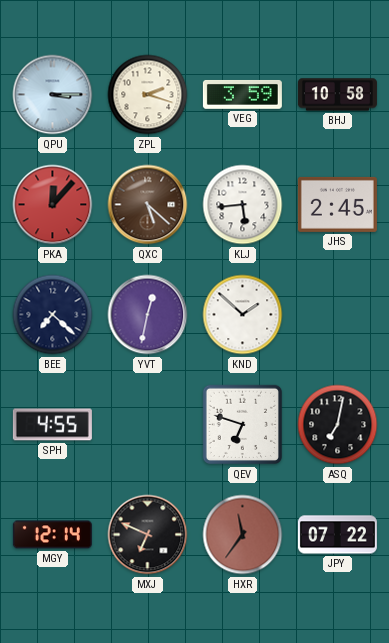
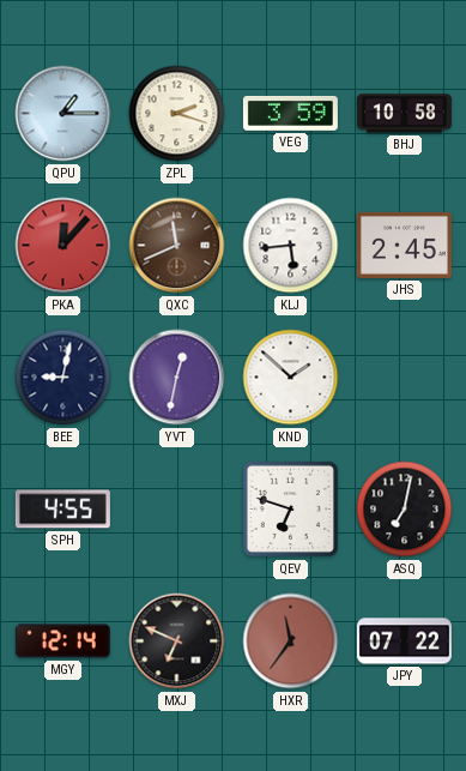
QPU: 3:15 -> 1:15
QXC: 5:22 -> 11:41
BEE: 7:22 -> 9:02
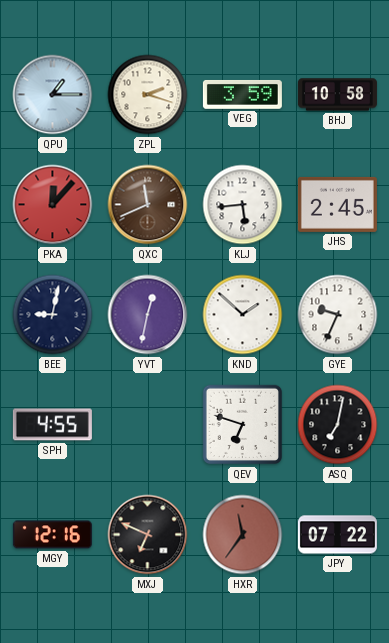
GYE: none -> 9:34
MGY: 12:14 -> 12:16
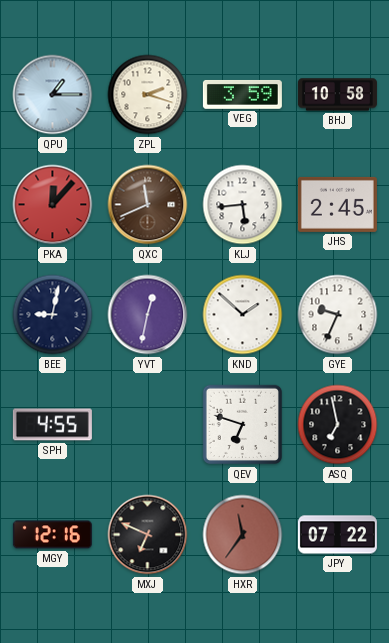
ASQ: 7:02 -> 6:58
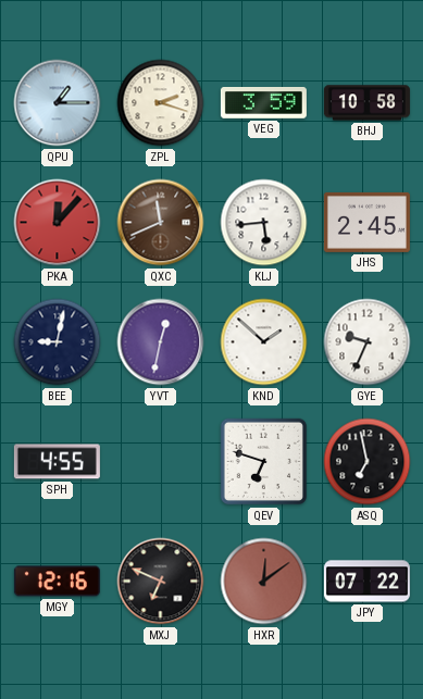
HXR: 11:36 -> 12:09
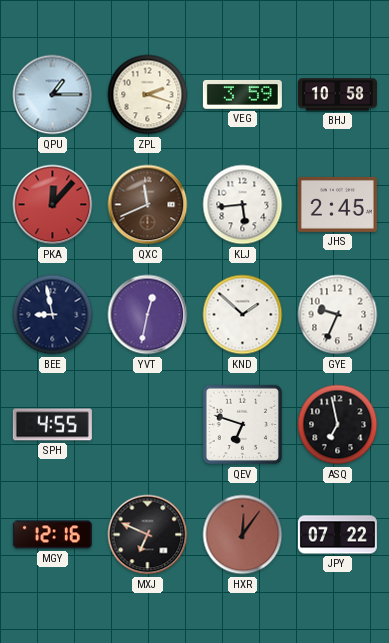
BEE: 9:02 -> 8:58
HXR: 12:09 -> 12:06
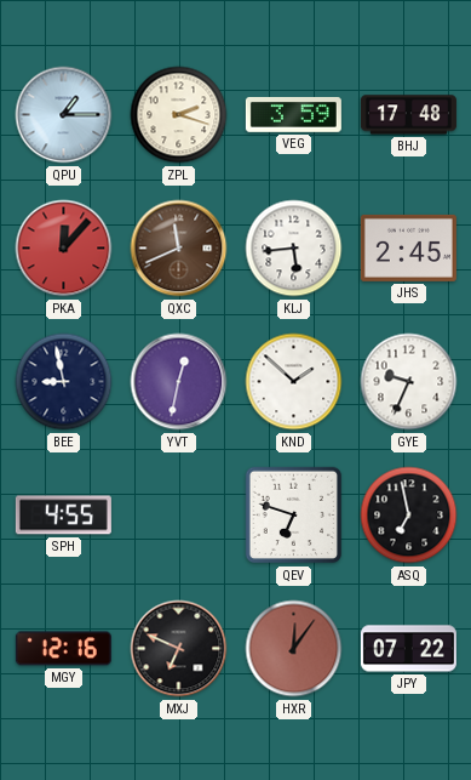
BHJ: 10:58 -> 17:48
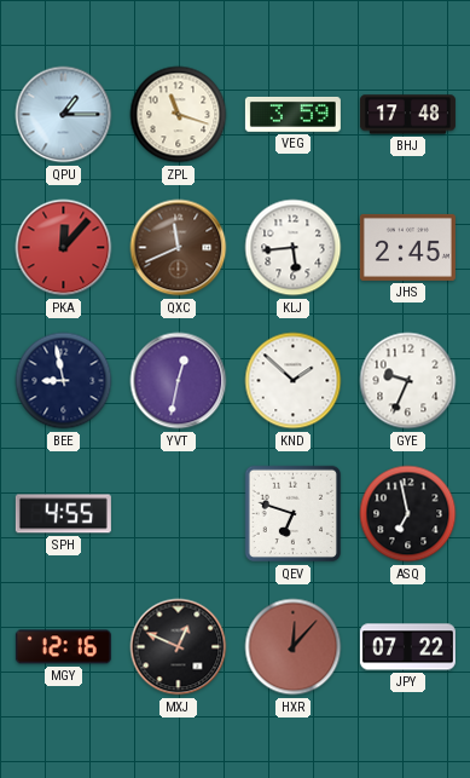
ZPL: 2:18 -> 11:18
MXJ: 6:49 -> 12:49
HXR: 12:06 -> 12:07
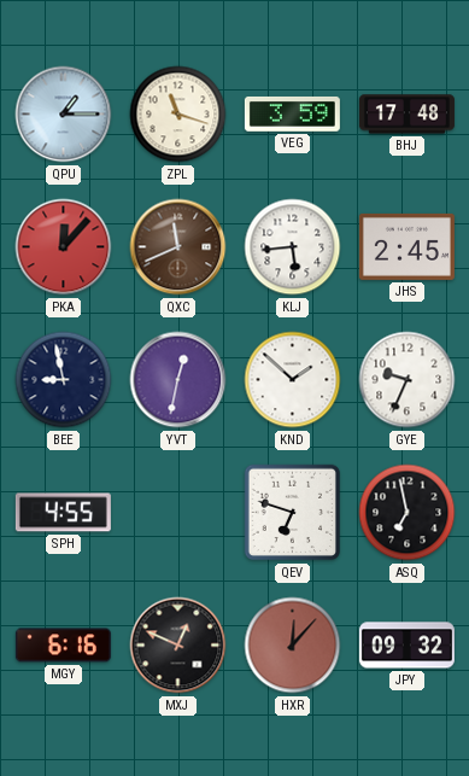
MGY: 12:16 -> 6:16
JPY: 07:22 -> 09:32
